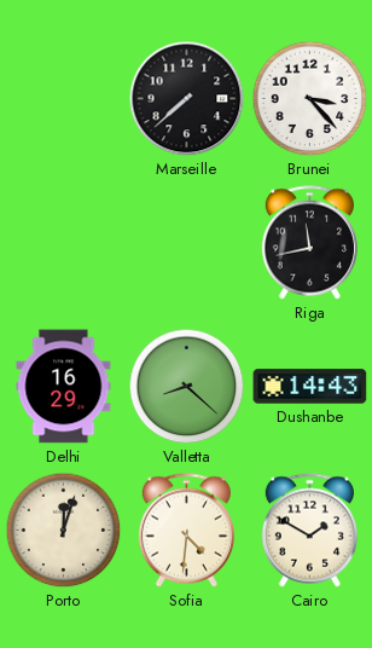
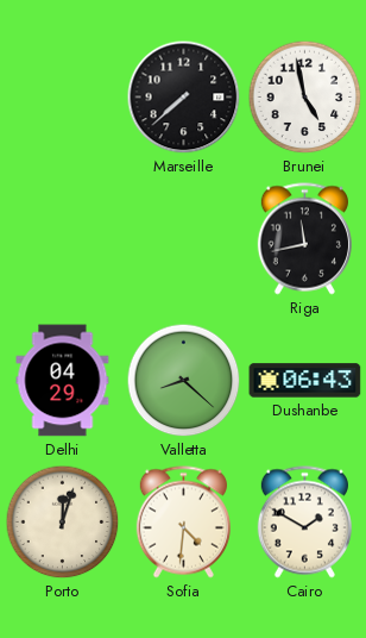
Brunei: 3:23 -> 4:58
Delhi: 16:29 -> 04:29
Dushanbe: 14:43 -> 06:43
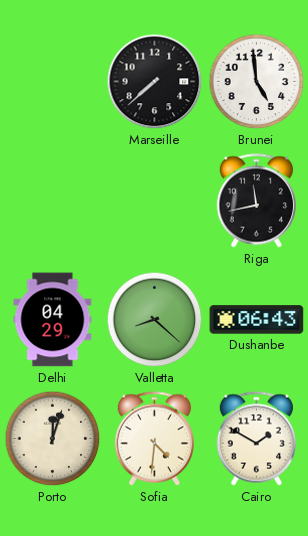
Brunei: 4:58 -> 4:59
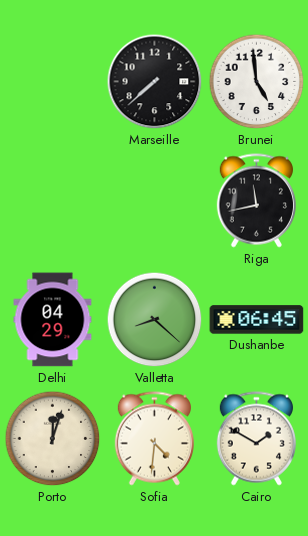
Dushanbe: 06:43 -> 06:45
